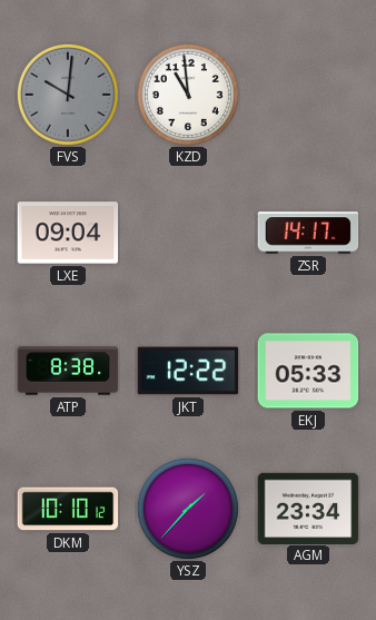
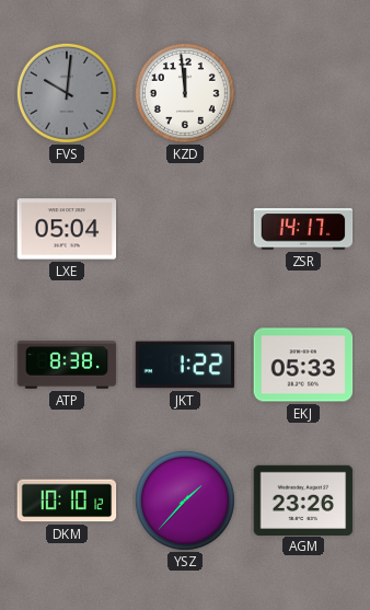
KZD: 10:59 -> 11:59
LXE: 09:04 -> 05:04
JKT: 12:22 -> 1:22
AGM: 23:34 -> 23:26
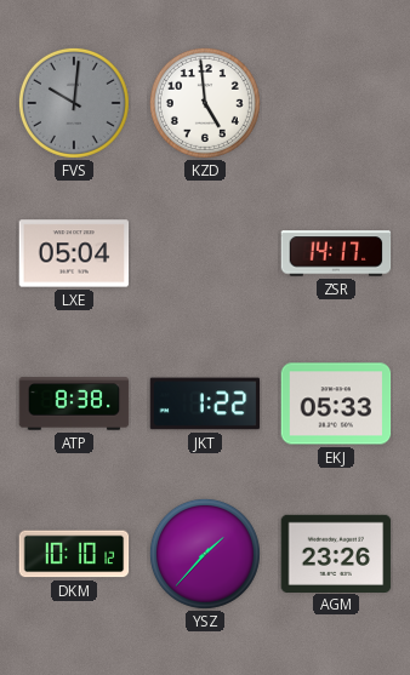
KZD: 11:59 -> 4:59
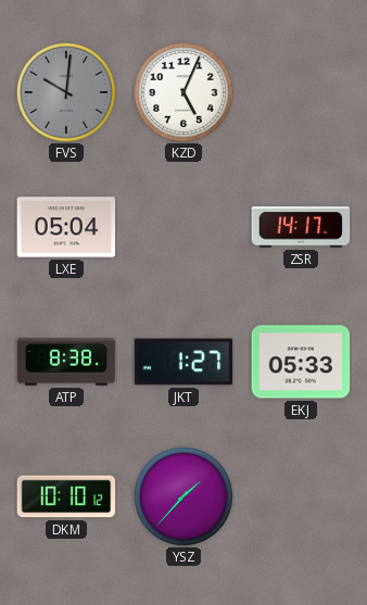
KZD: 4:59 -> 5:04
JKT: 1:22 -> 1:27
AGM: 23:26 -> none
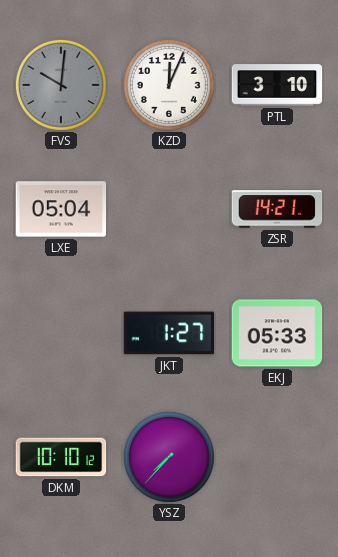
KZD: 5:04 -> 12:04
PTL: none -> 3:10
ZSR: 14:17 -> 14:21
ATP: 8:38 -> none
YSZ: 1:37 -> 7:37
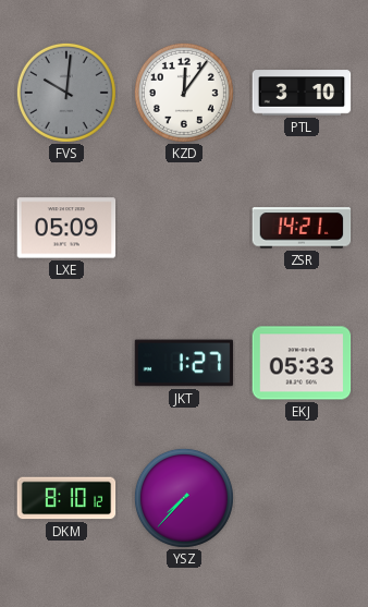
KZD: 12:04 -> 12:06
LXE: 05:04 -> 05:09
DKM: 10:10 -> 8:10
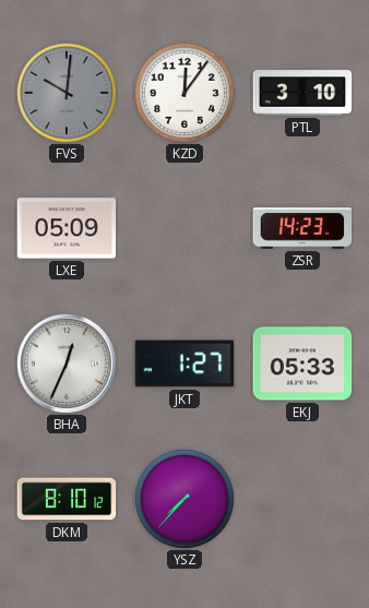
ZSR: 14:21 -> 14:23
BHA: none -> 12:34
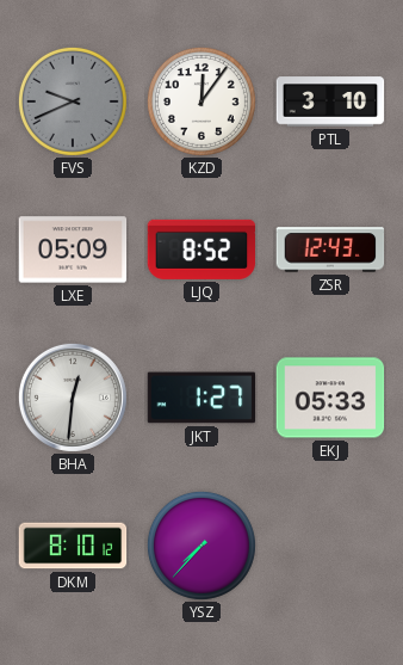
FVS: 10:01 -> 9:41
LJQ: none -> 8:52
ZSR: 14:23 -> 12:43
BHA: 12:34 -> 12:31
